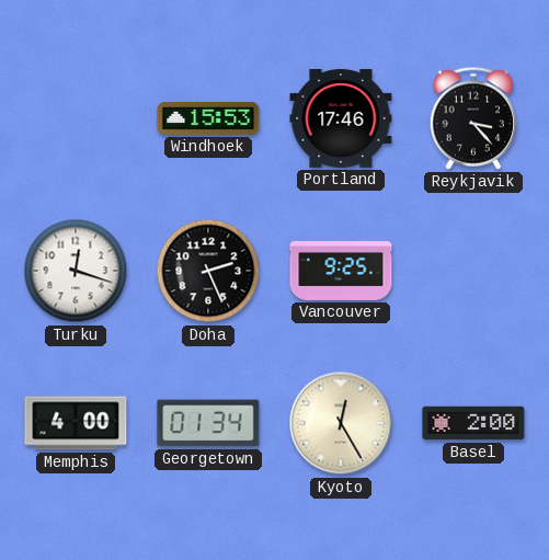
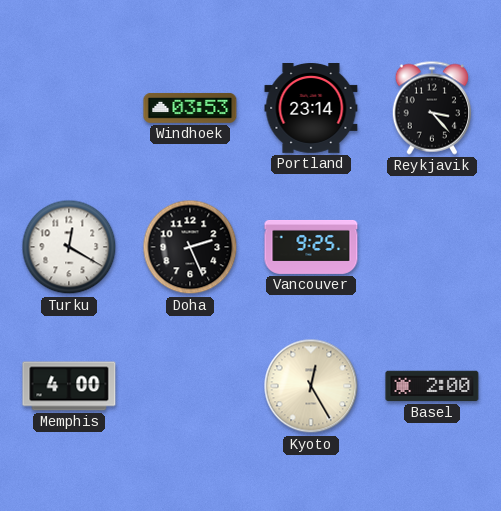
Windhoek: 15:53 -> 03:53
Portland: 17:46 -> 23:14
Turku: 12:18 -> 12:20
Georgetown: 01:34 -> none
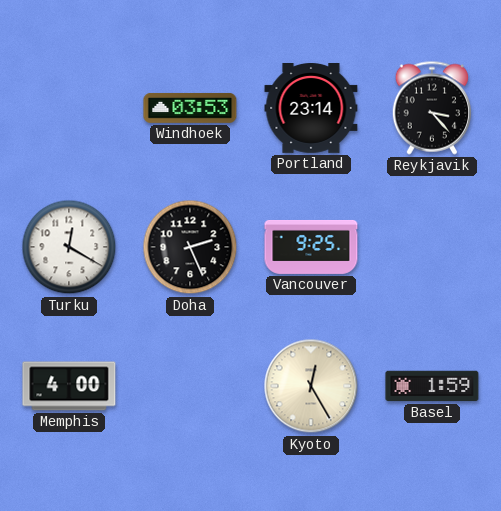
Basel: 2:00 -> 1:59
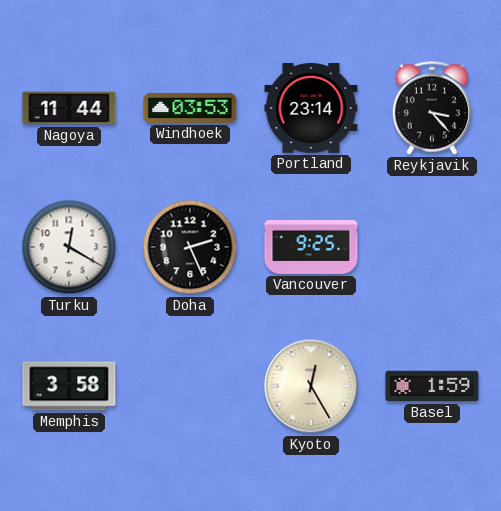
Nagoya: none -> 11:44
Memphis: 4:00 -> 3:58
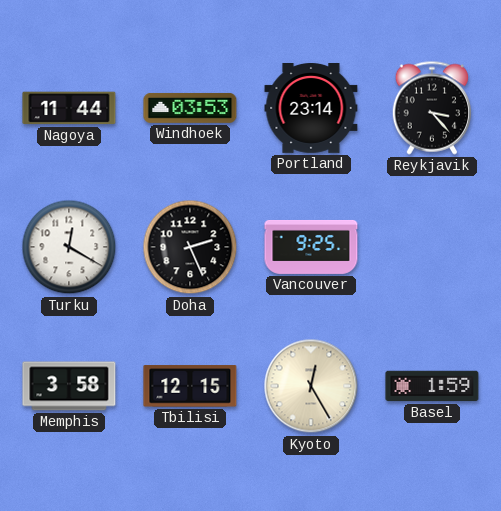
Tbilisi: none -> 12:15
